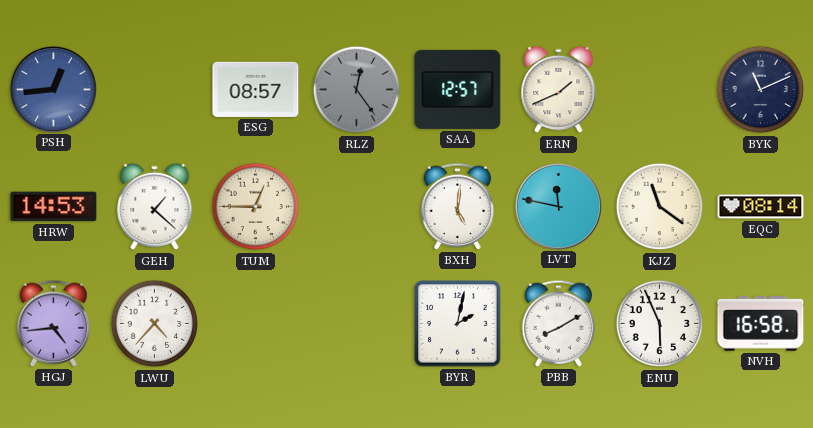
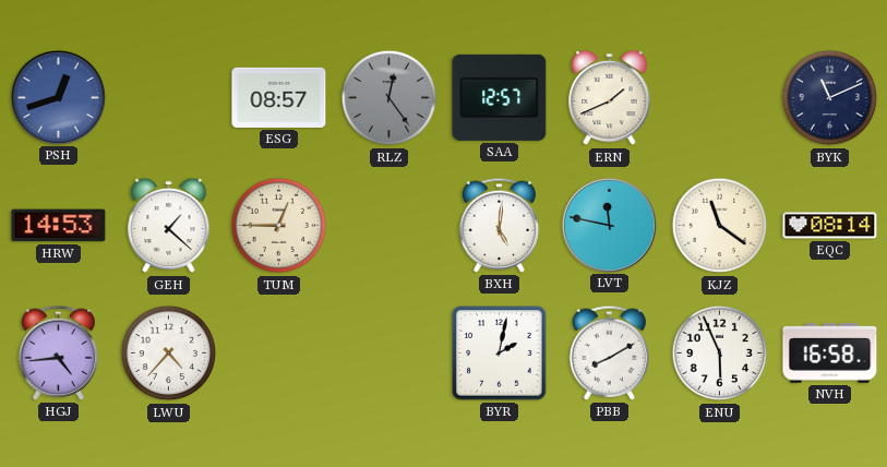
PSH: 12:44 -> 12:42
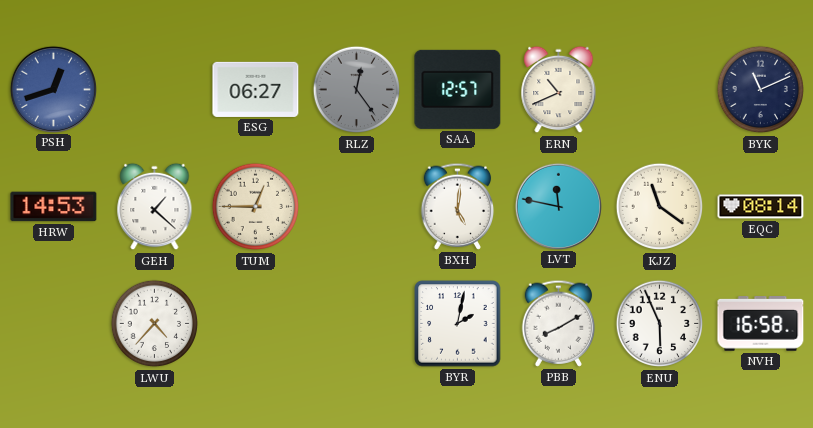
ESG: 08:57 -> 06:27
ERN: 1:41 -> 10:41
HGJ: 4:44 -> none
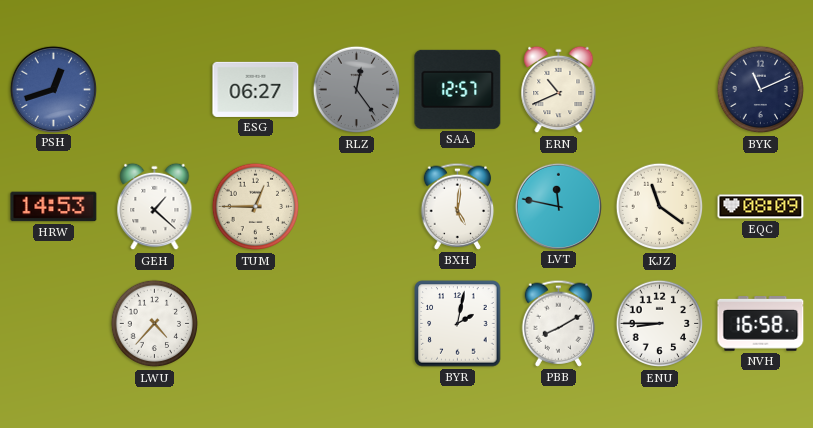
EQC: 08:14 -> 08:09
ENU: 5:56 -> 8:45
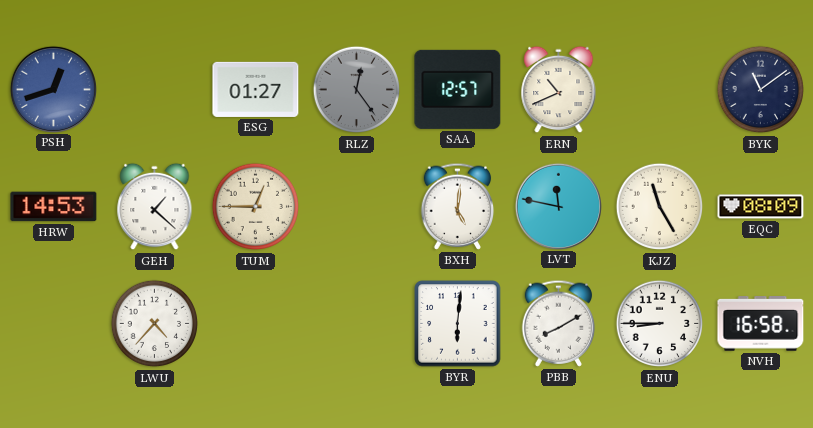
ESG: 06:27 -> 01:27
BYK: 11:11 -> 11:09
KJZ: 11:21 -> 11:25
BYR: 2:02 -> 6:01
